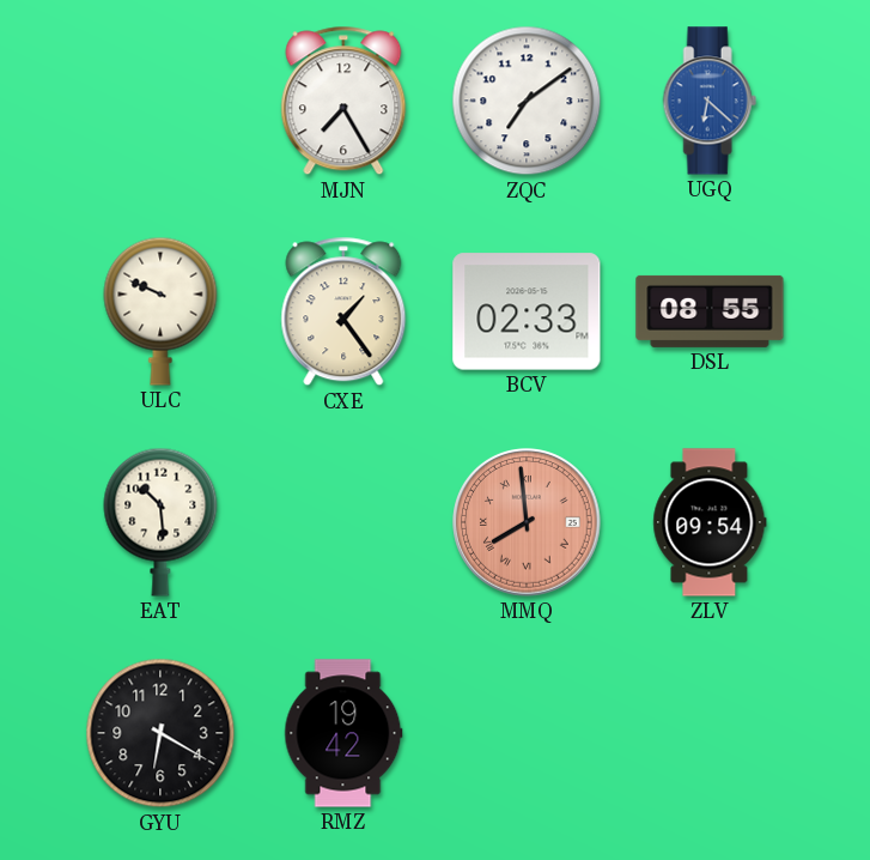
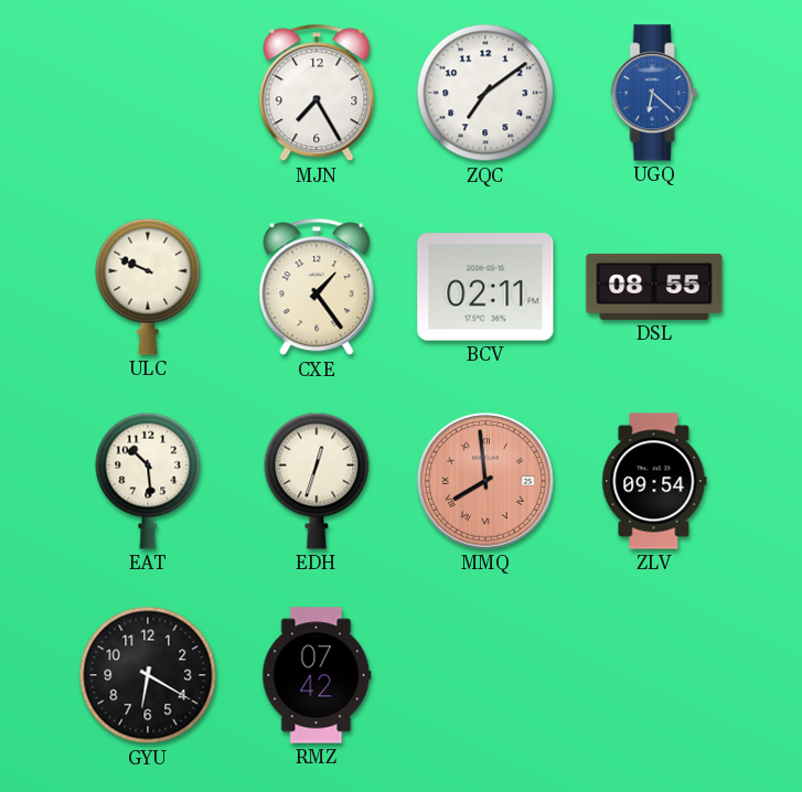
BCV: 02:33 -> 02:11
EDH: none -> 12:33
RMZ: 19:42 -> 07:42
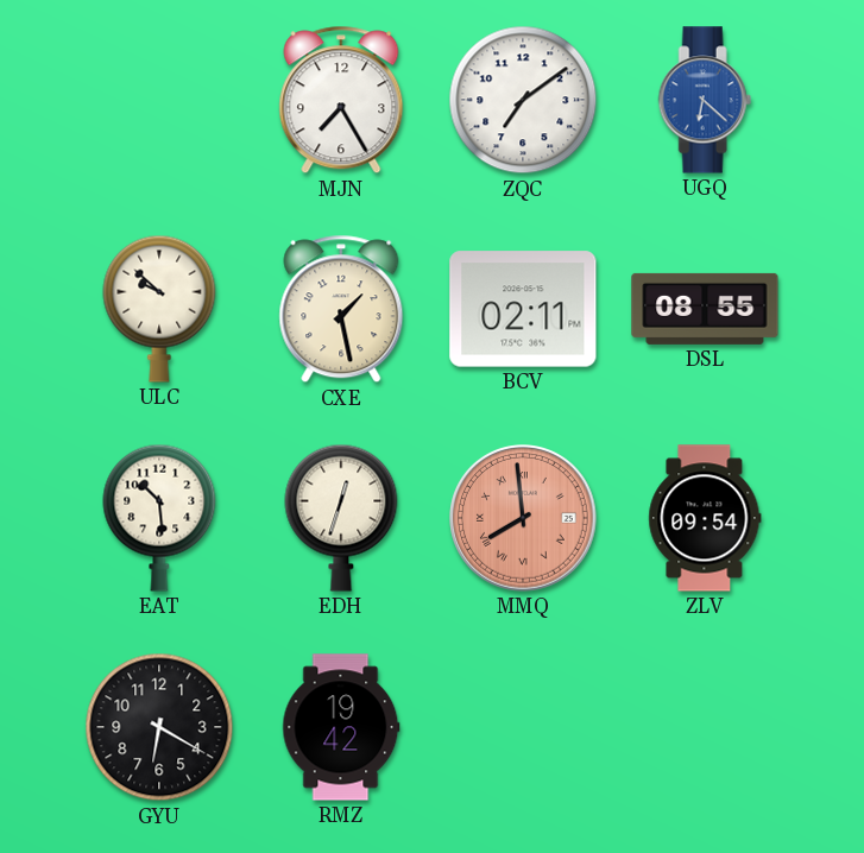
ULC: 9:49 -> 9:52
CXE: 1:24 -> 1:28
RMZ: 07:42 -> 19:42
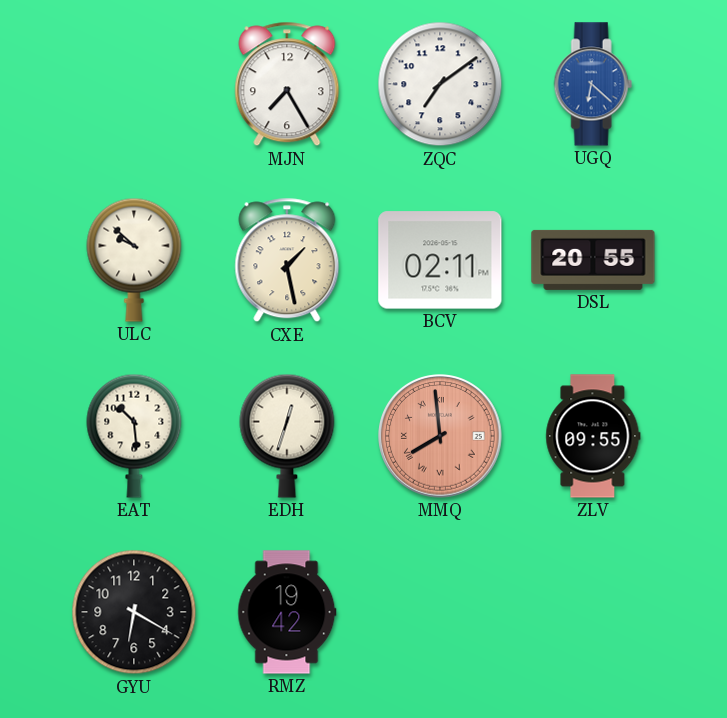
DSL: 08:55 -> 20:55
ZLV: 09:54 -> 09:55
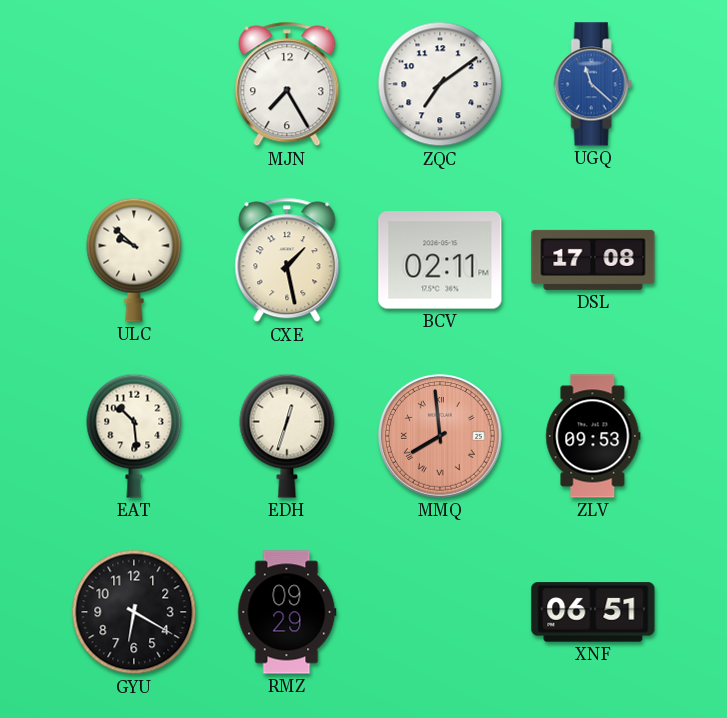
UGQ: 6:22 -> 11:22
DSL: 20:55 -> 17:08
ZLV: 09:55 -> 09:53
RMZ: 19:42 -> 09:29
XNF: none -> 06:51
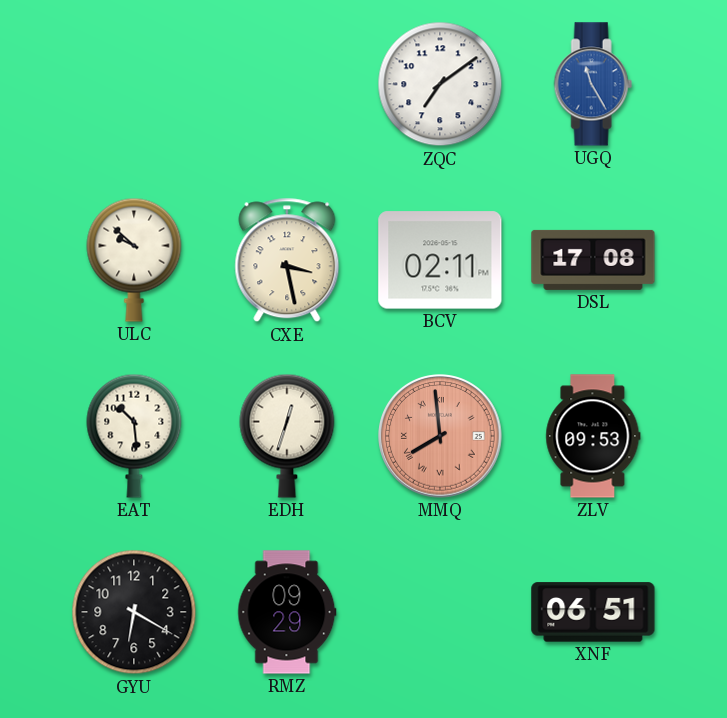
MJN: 7:25 -> none
UGQ: 11:22 -> 11:25
CXE: 1:28 -> 3:28
